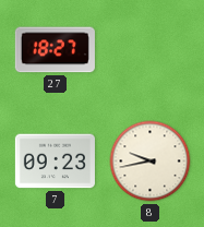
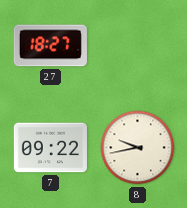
7: 09:23 -> 09:22
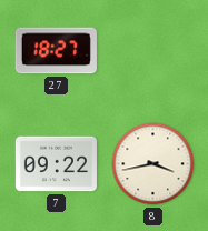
8: 9:43 -> 3:43
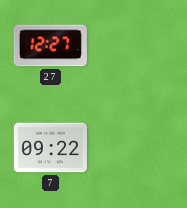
27: 18:27 -> 12:27
8: 3:43 -> none
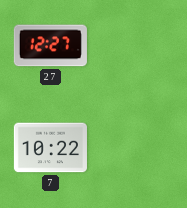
7: 09:22 -> 10:22
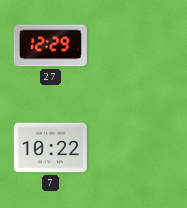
27: 12:27 -> 12:29
